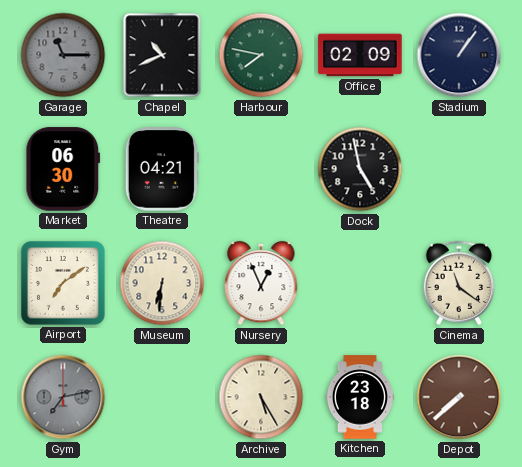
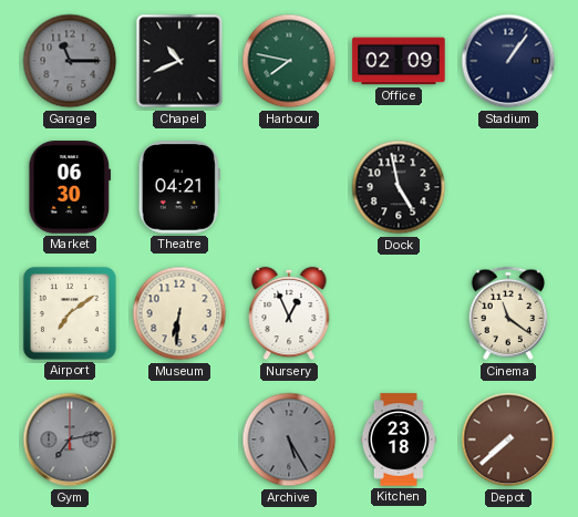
Archive dial: cream -> grey
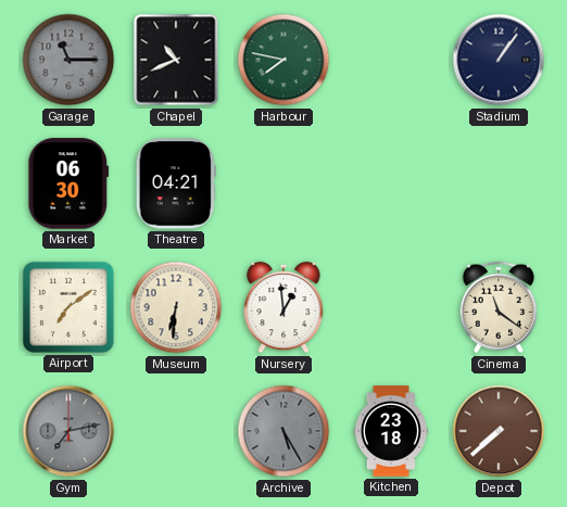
Office: 02:09 -> none
Dock: 4:58 -> none
Nursery: 12:56 -> 12:59
